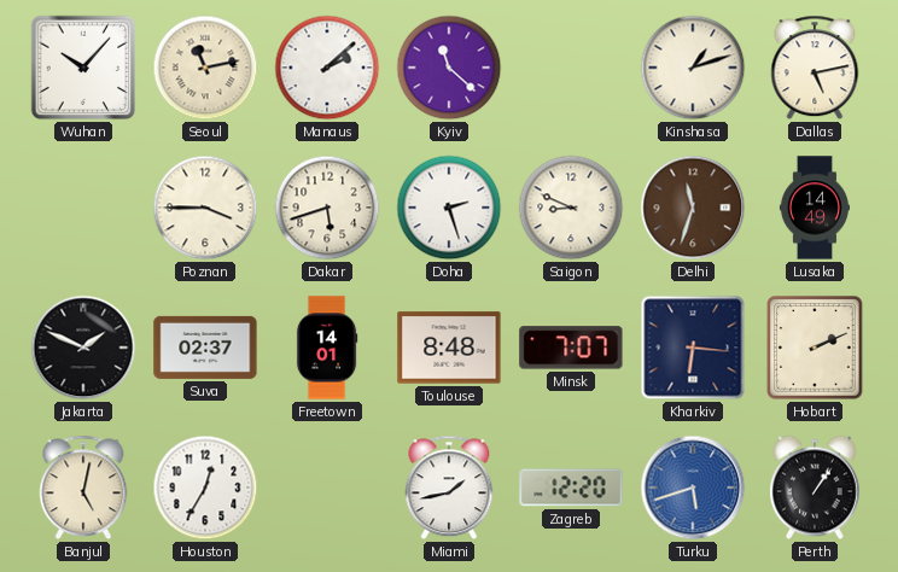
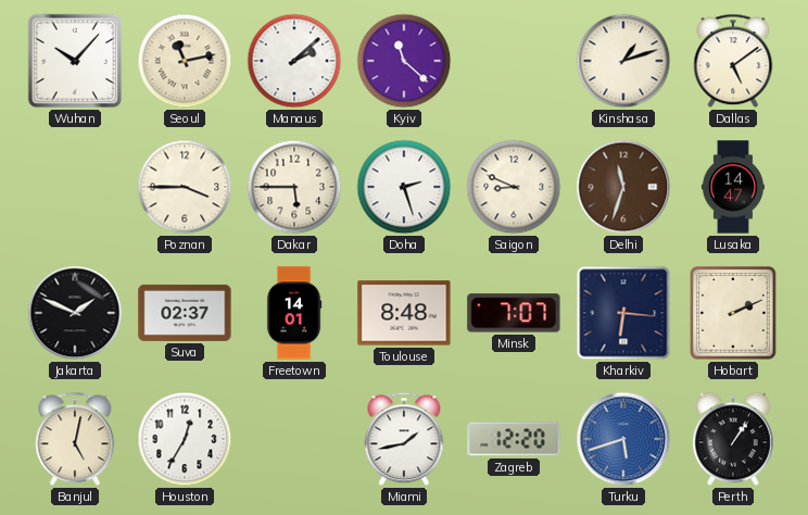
Dallas: 5:13 -> 5:09
Dakar: 5:42 -> 5:45
Lusaka: 14:49 -> 14:47
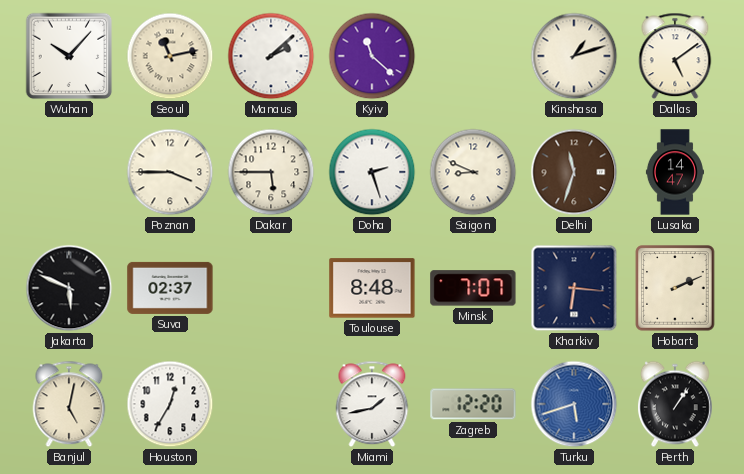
Jakarta: 1:49 -> 5:49
Freetown: 14:01 -> none
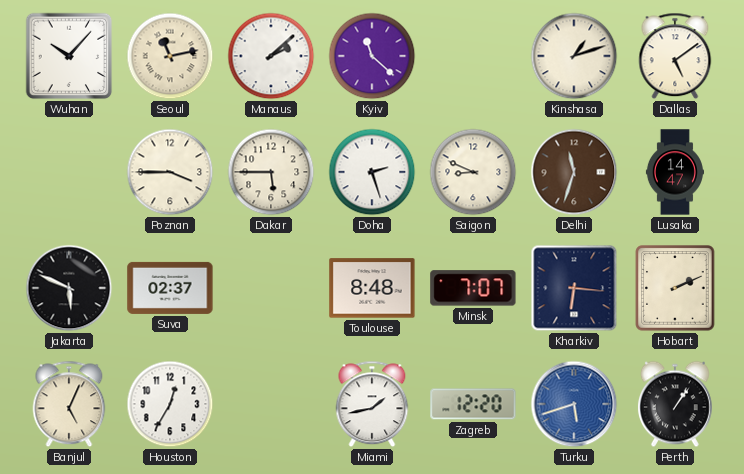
Banjul: 5:02 -> 5:04
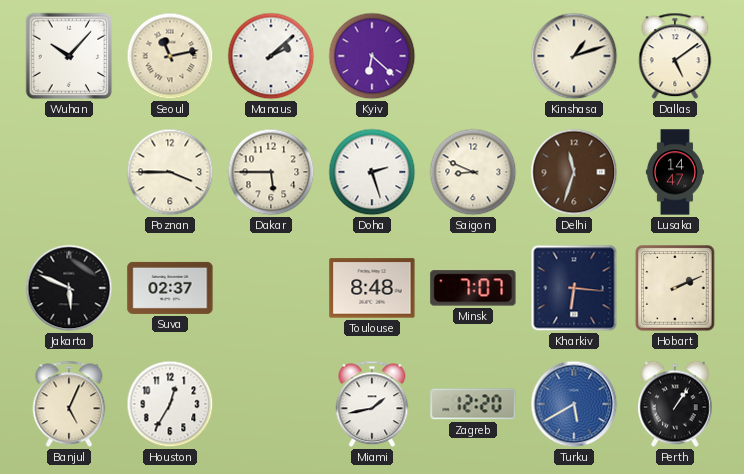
Kyiv: 11:22 -> 6:22
Turku: 5:42 -> 5:40
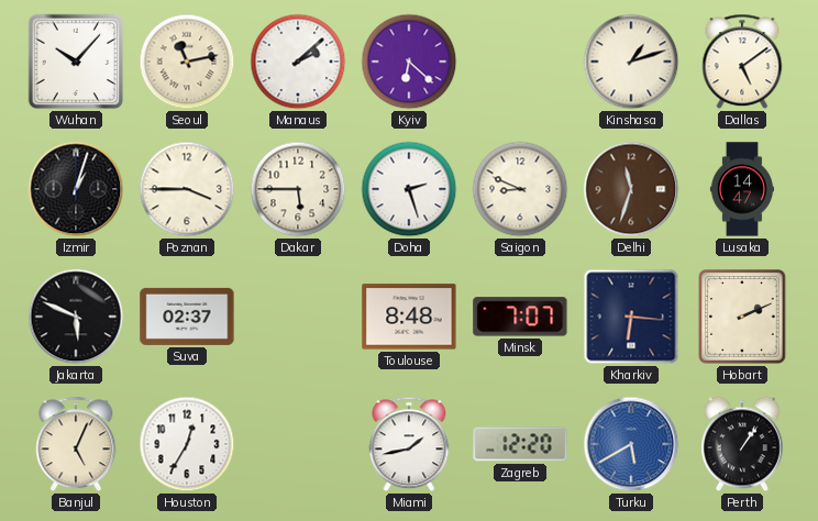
Izmir: none -> 1:03
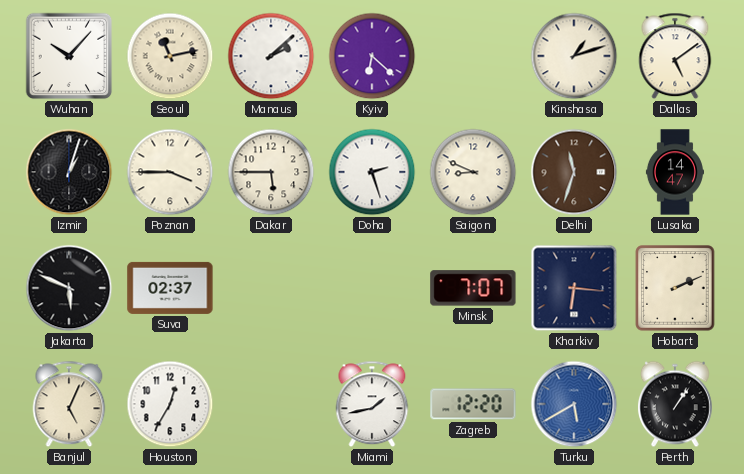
Toulouse: 8:48 -> none
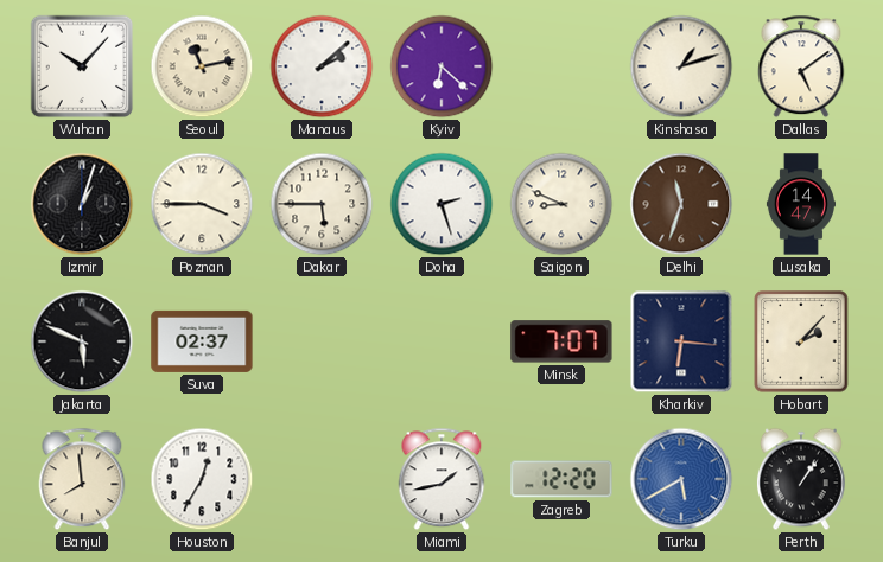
Hobart: 2:11 -> 2:07
Banjul: 5:04 -> 7:59
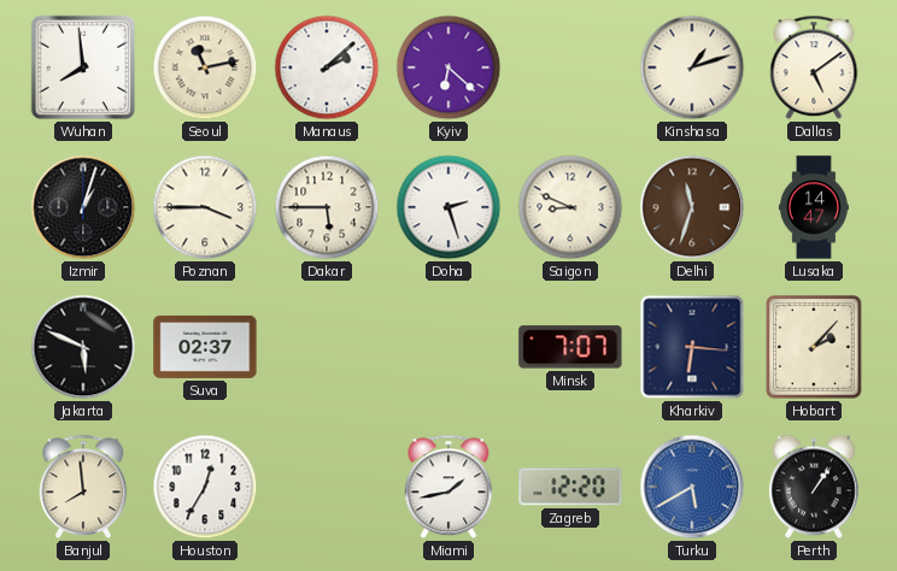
Wuhan: 10:07 -> 7:59
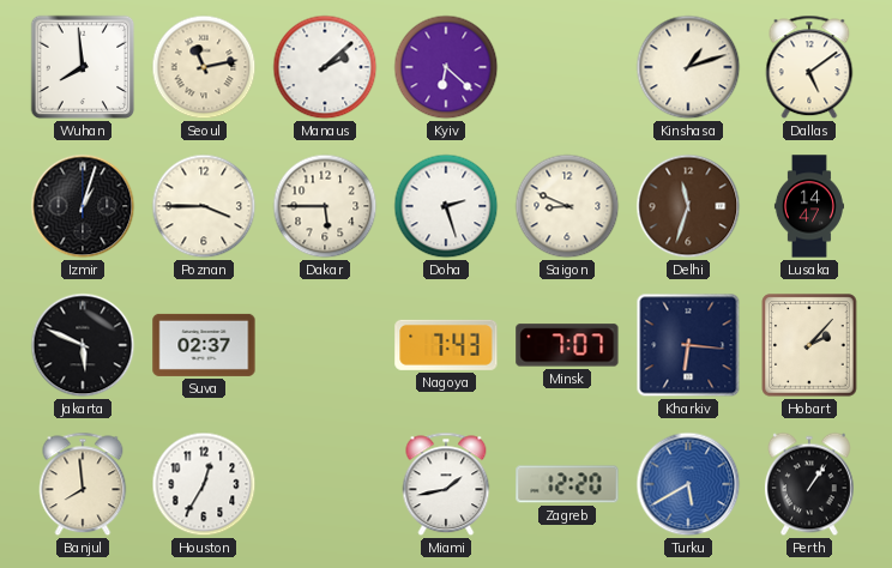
Nagoya: none -> 7:43
